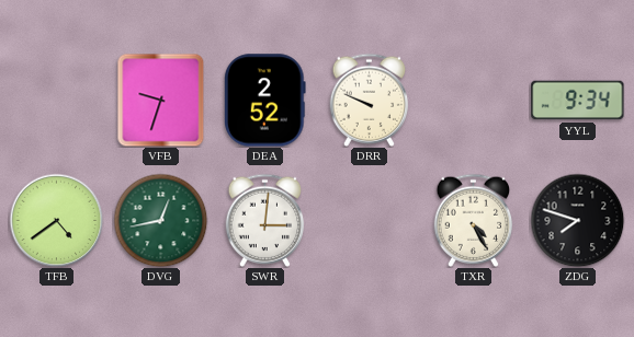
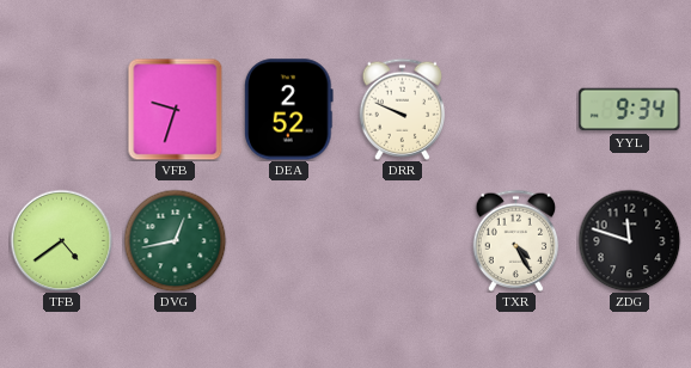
SWR: 3:01 -> none
ZDG: 7:48 -> 11:48
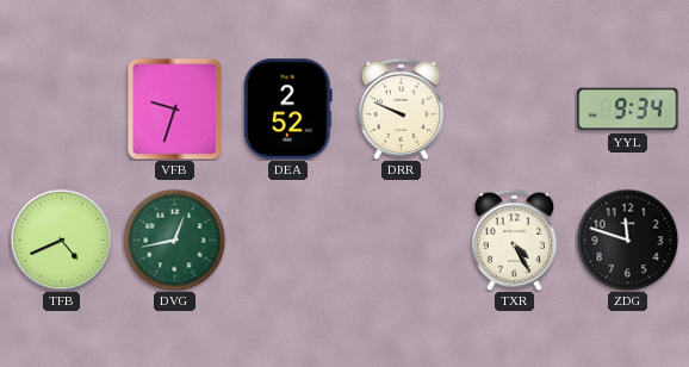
TFB: 4:39 -> 4:41
